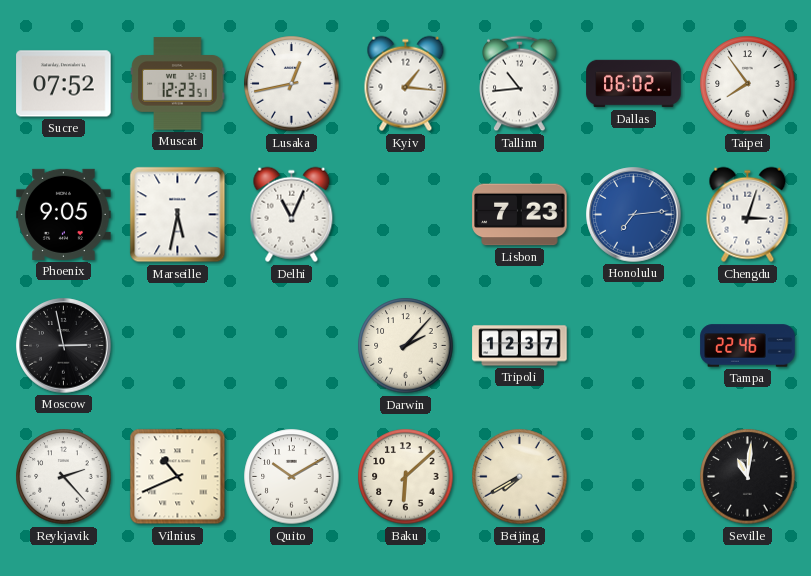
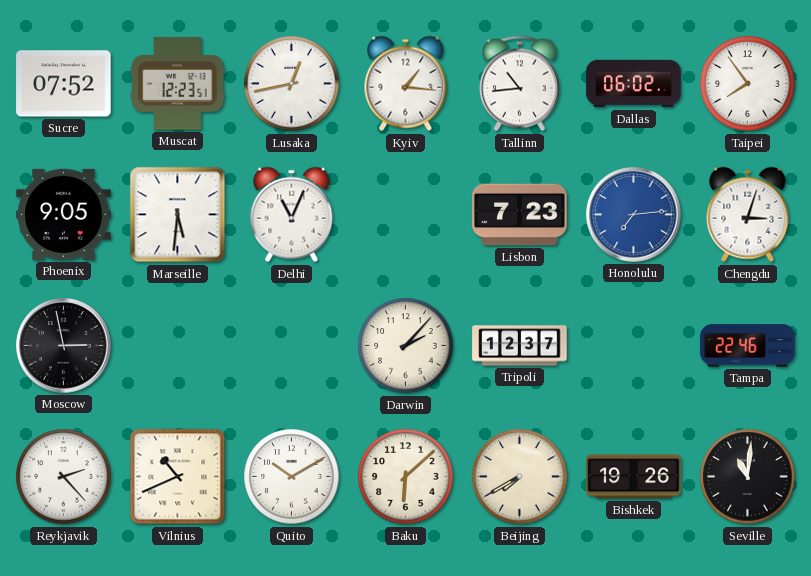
Marseille: 5:32 -> 5:31
Bishkek: none -> 19:26
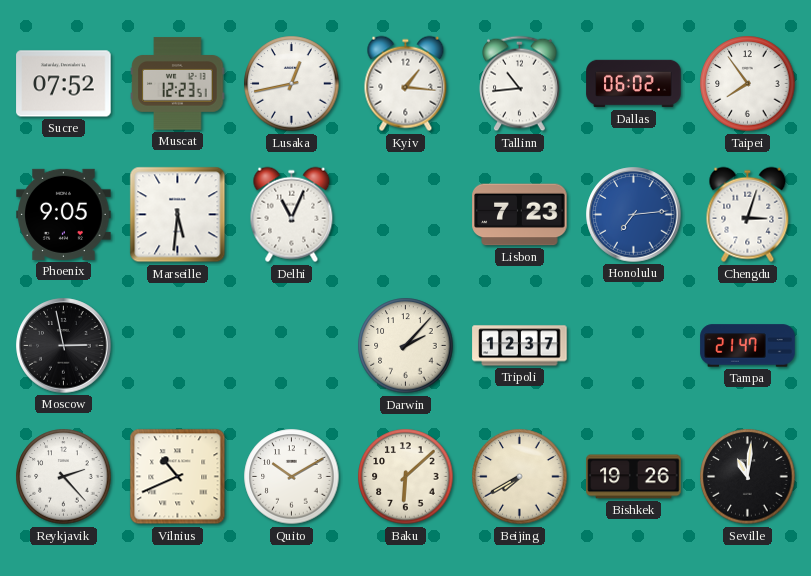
Tampa: 22:46 -> 21:47
